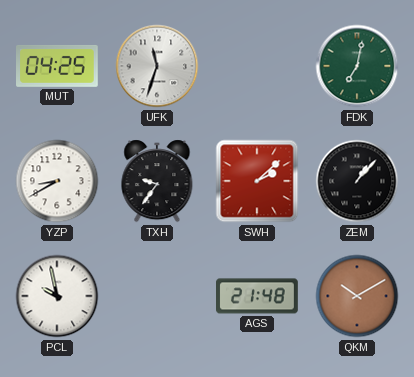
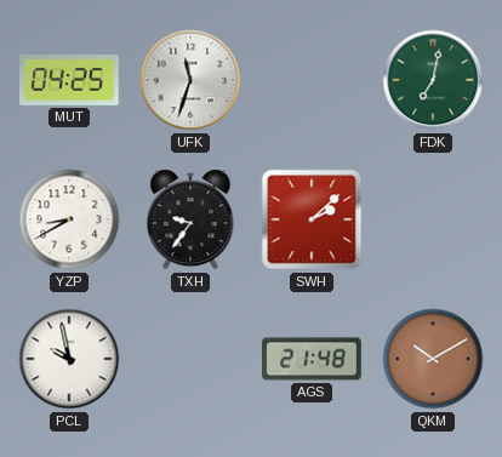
ZEM: 1:07 -> none
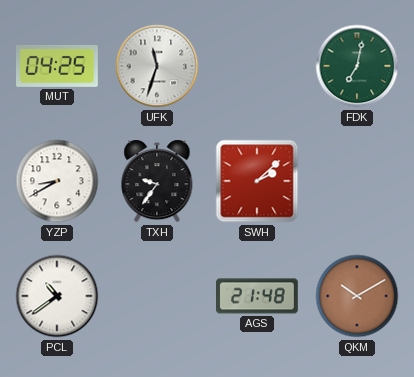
PCL: 9:58 -> 10:39
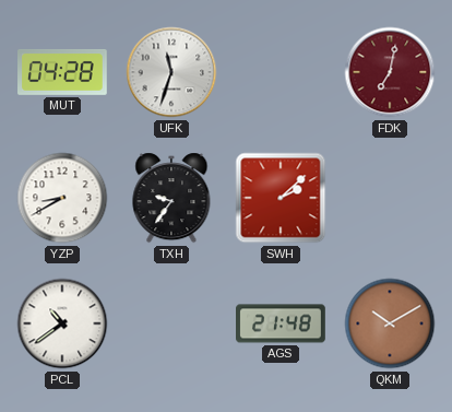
MUT: 04:25 -> 04:28
FDK dial: green -> burgundy
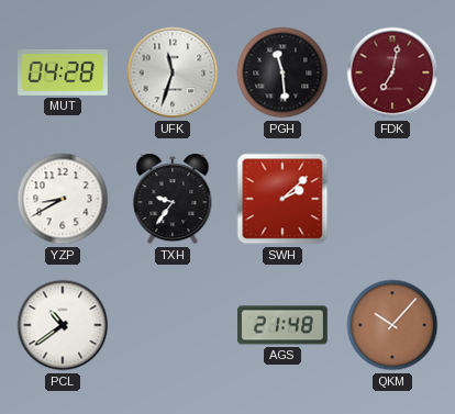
PGH: none -> 11:29
QKM: 10:10 -> 10:07
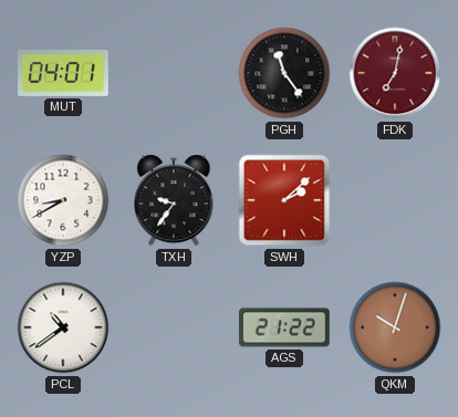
MUT: 04:28 -> 04:01
UFK: 11:33 -> none
PGH: 11:29 -> 11:24
AGS: 21:48 -> 21:22
QKM: 10:07 -> 10:03
